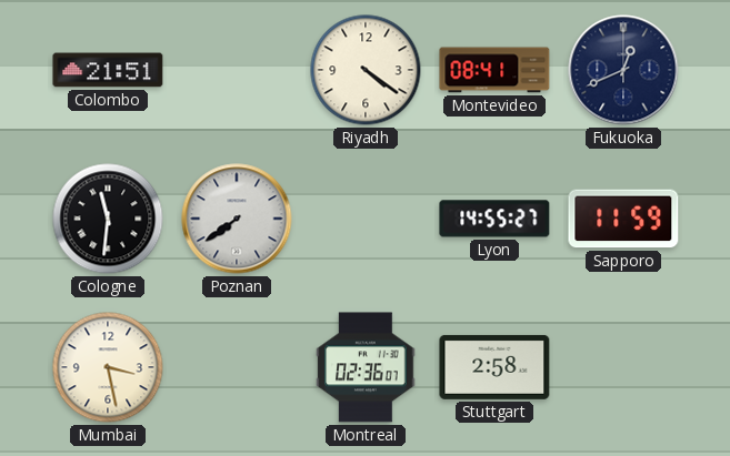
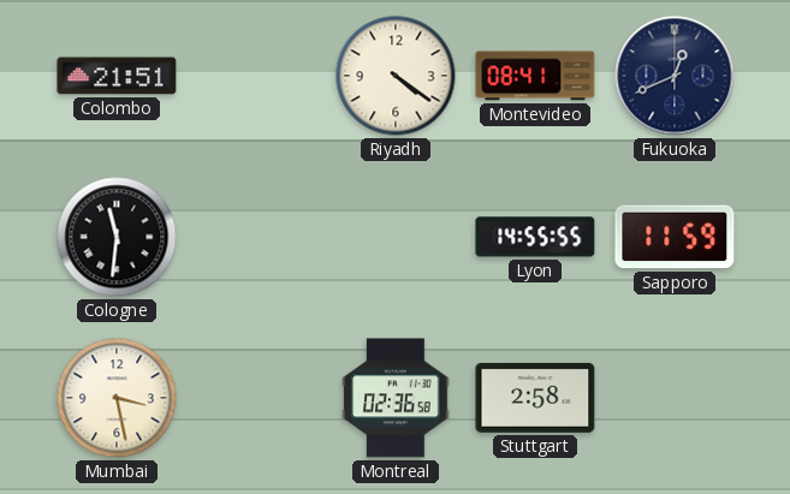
Poznan: 7:39 -> none
Lyon: 14:55:27 -> 14:55:55
Montreal: 02:36:07 -> 02:36:58
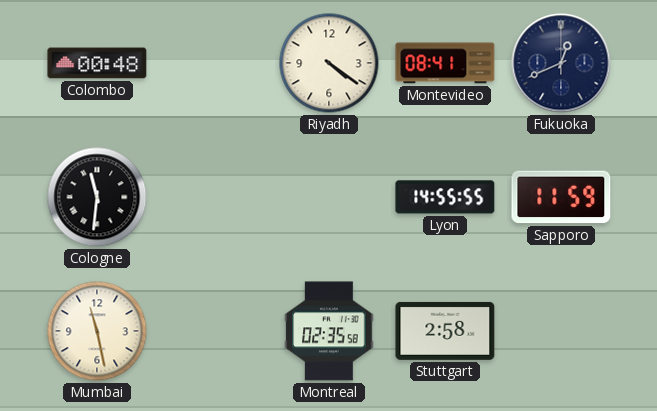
Colombo: 21:51 -> 00:48
Mumbai: 3:28 -> 11:28
Montreal: 02:36 -> 02:35
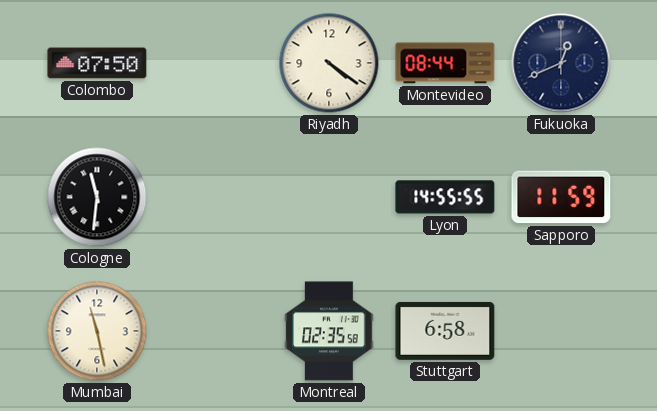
Colombo: 00:48 -> 07:50
Montevideo: 08:41 -> 08:44
Stuttgart: 2:58 -> 6:58
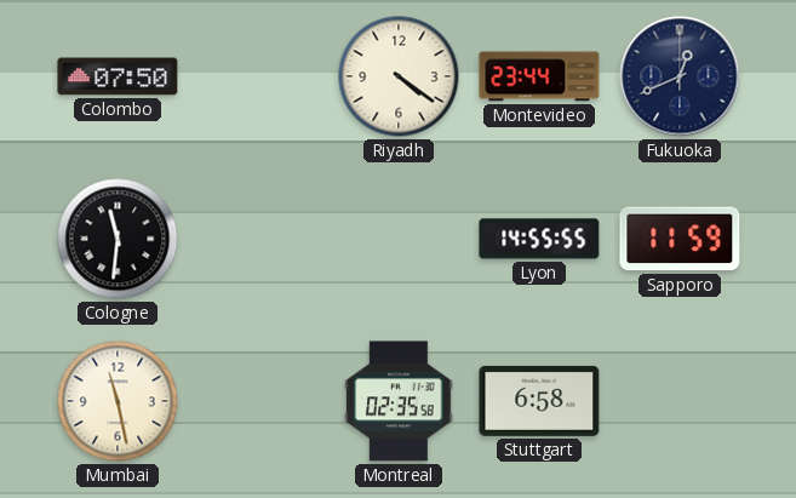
Montevideo: 08:44 -> 23:44
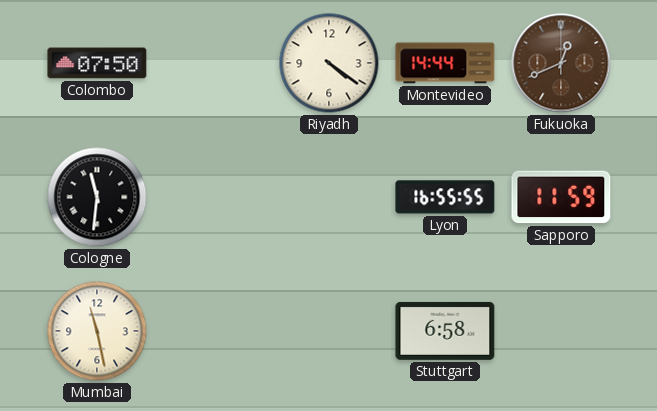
Montevideo: 23:44 -> 14:44
Fukuoka dial: navy -> brown
Lyon: 14:55 -> 16:55
Montreal: 02:35 -> none
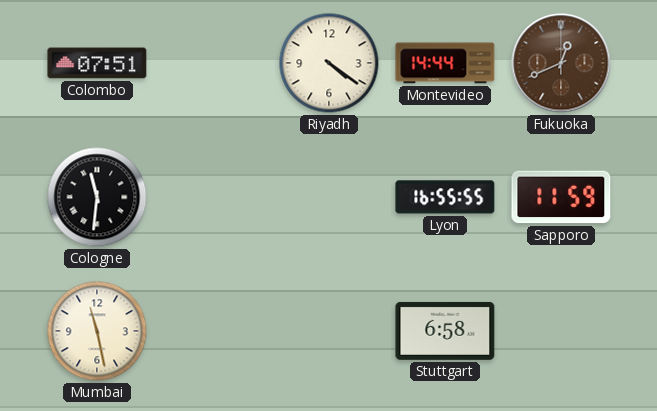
Colombo: 07:50 -> 07:51
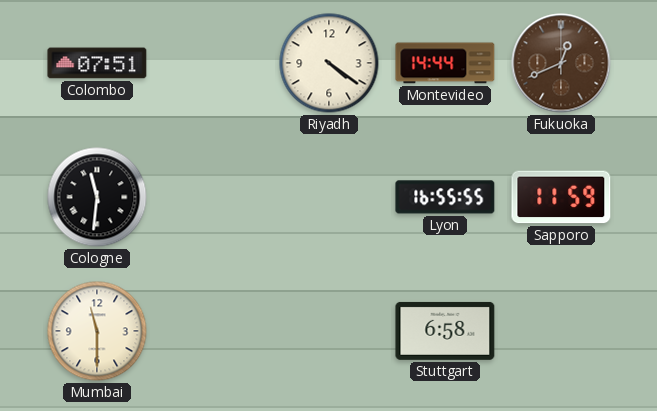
Mumbai: 11:28 -> 11:30
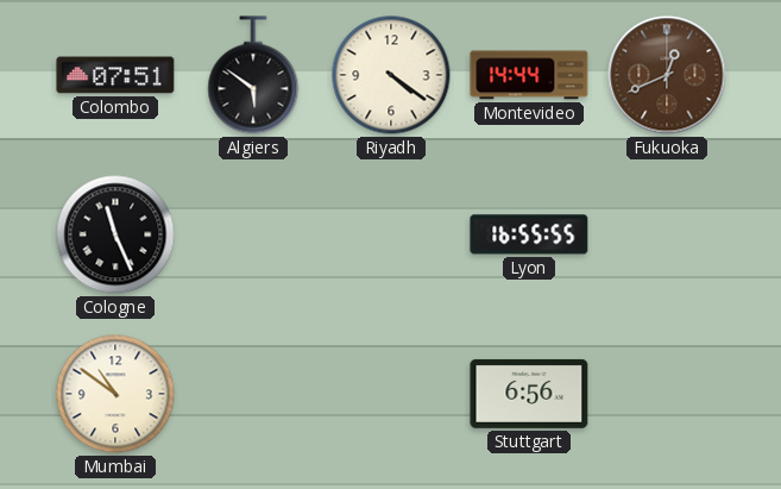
Algiers: none -> 5:51
Cologne: 11:31 -> 11:26
Sapporo: 11:59 -> none
Mumbai: 11:30 -> 10:51
Stuttgart: 6:58 -> 6:56
